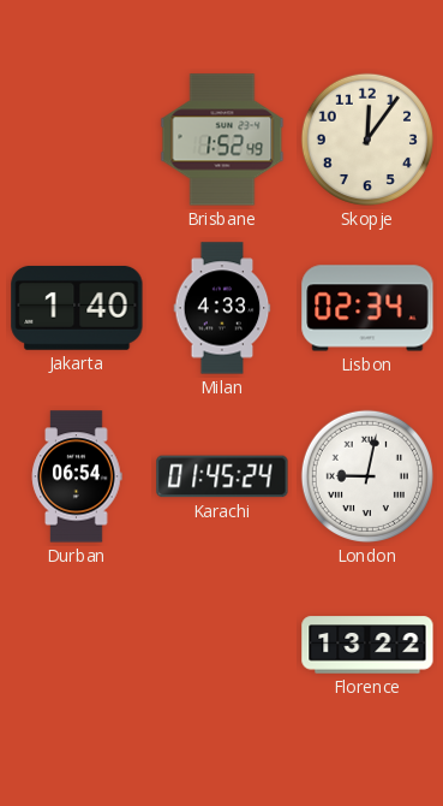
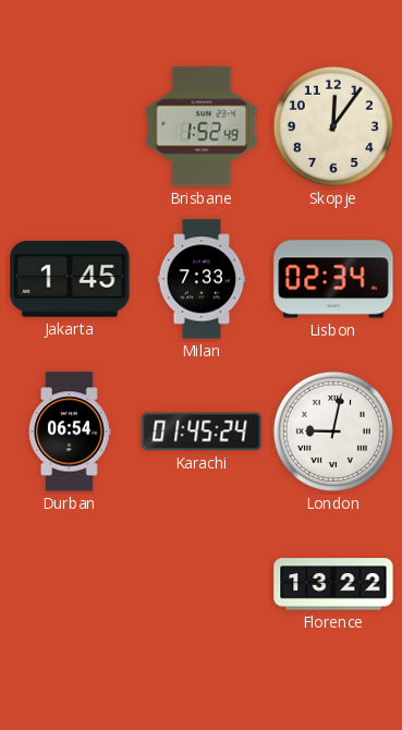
Jakarta: 1:40 -> 1:45
Milan: 4:33 -> 7:33
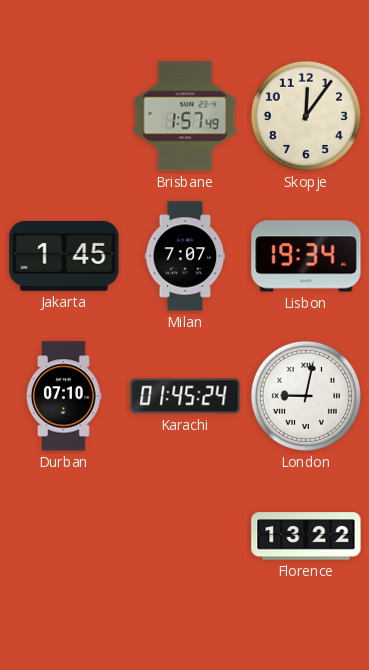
Brisbane: 1:52 -> 1:57
Milan: 7:33 -> 7:07
Lisbon: 02:34 -> 19:34
Durban: 06:54 -> 07:10
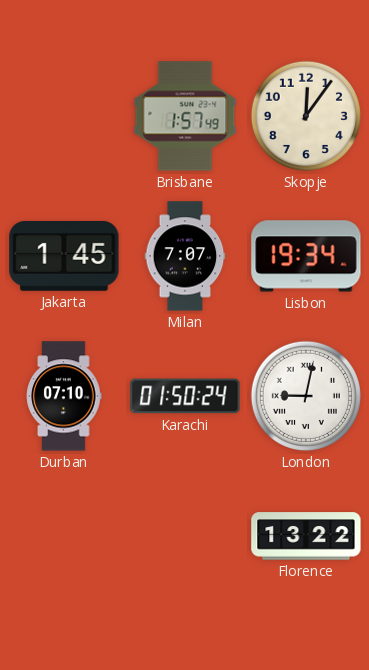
Karachi: 01:45 -> 01:50
